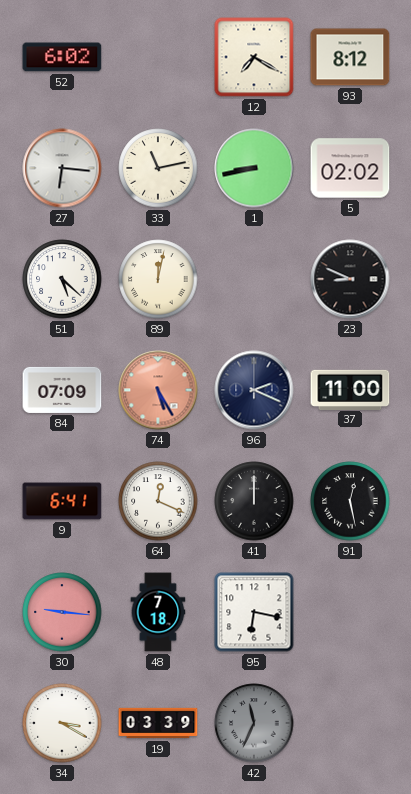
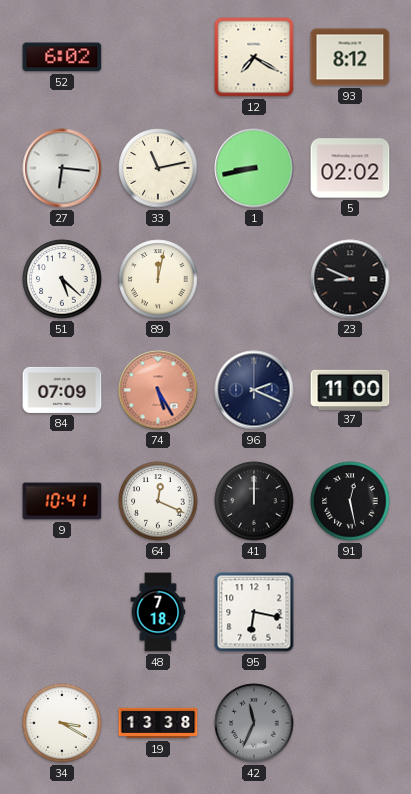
9: 6:41 -> 10:41
30: 9:16 -> none
19: 03:39 -> 13:38
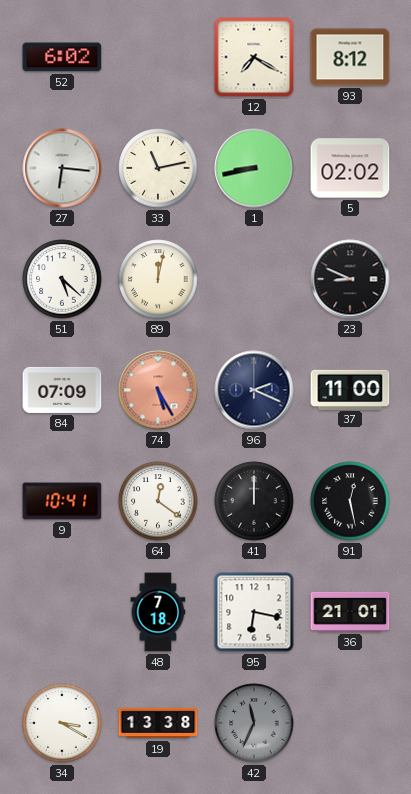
64: 12:19 -> 12:21
36: none -> 21:01
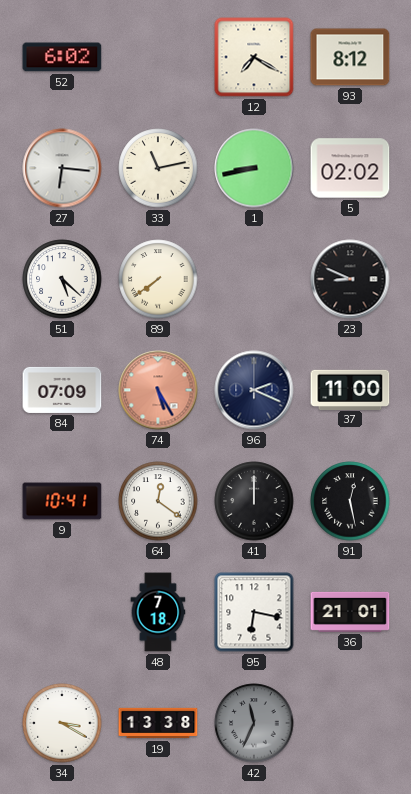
89: 12:02 -> 7:39
